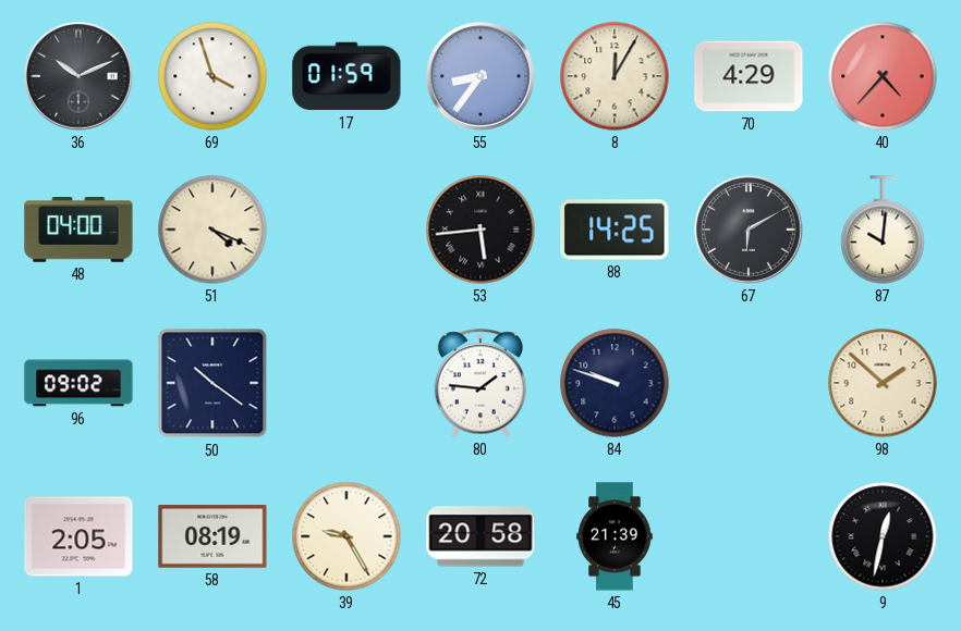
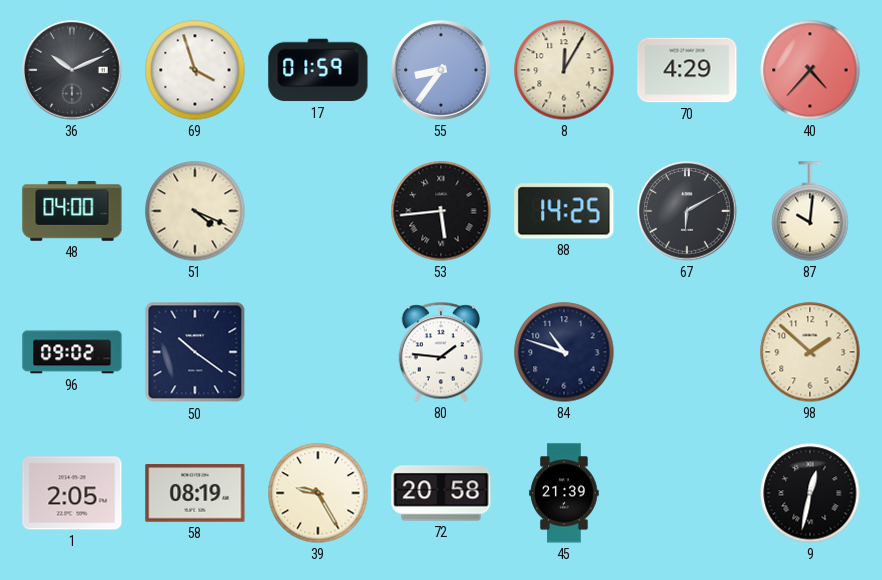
84: 9:48 -> 10:48
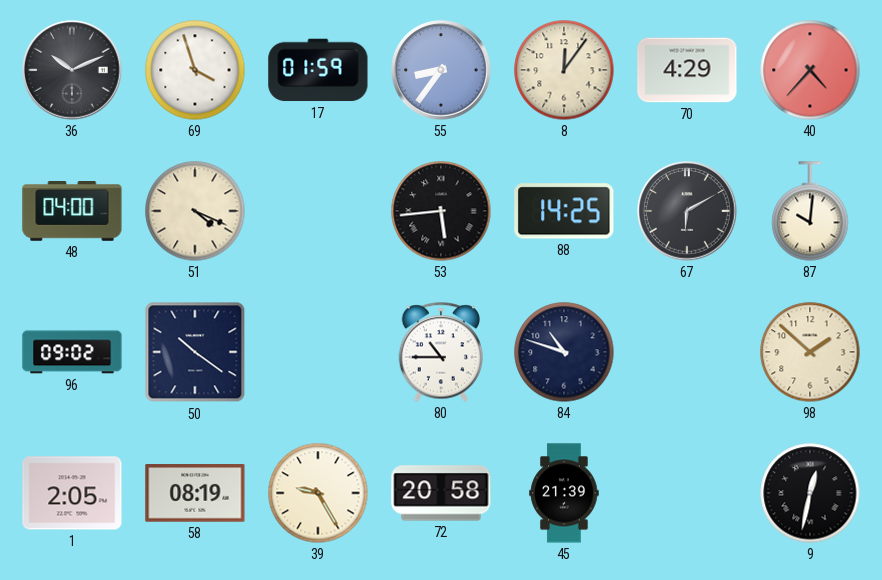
8: 12:05 -> 12:06
80: 1:46 -> 10:45
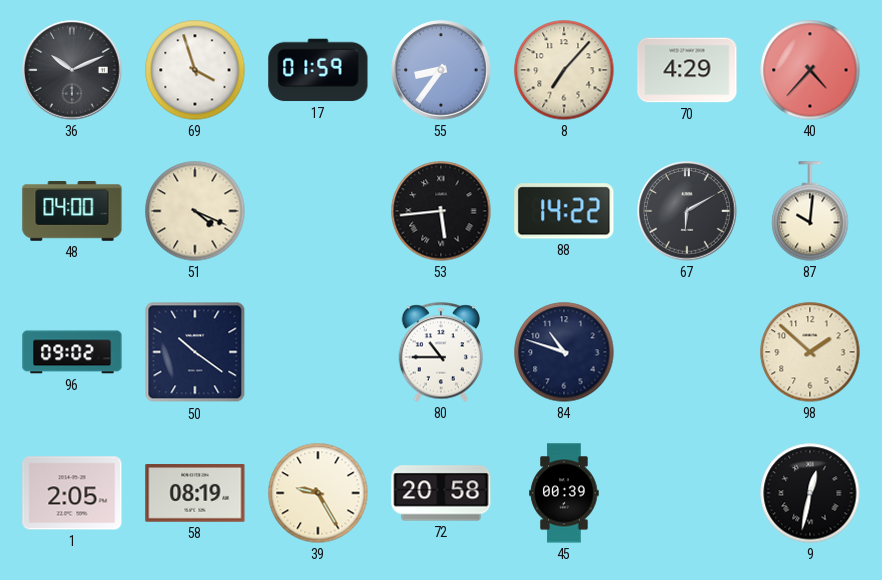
8: 12:06 -> 7:07
88: 14:25 -> 14:22
45: 21:39 -> 00:39
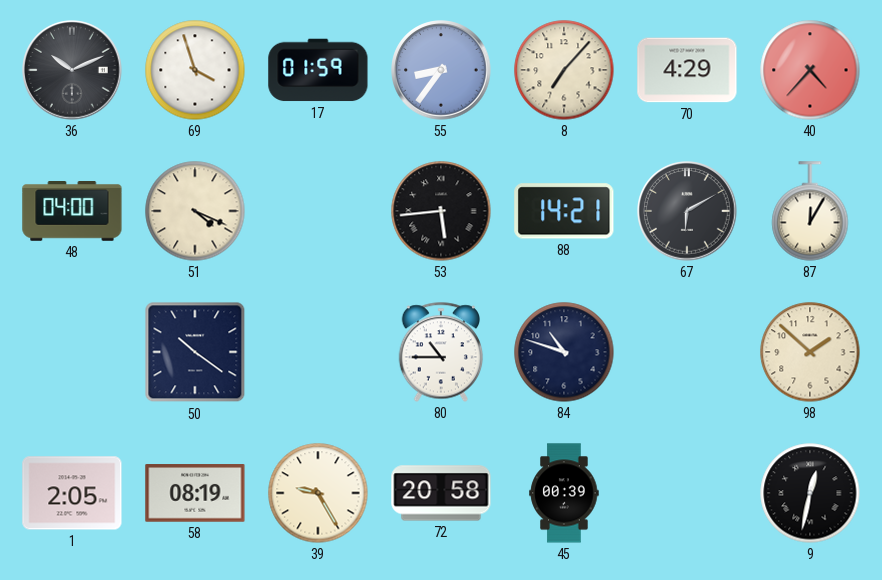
88: 14:22 -> 14:21
87: 10:01 -> 12:05
96: 09:02 -> none
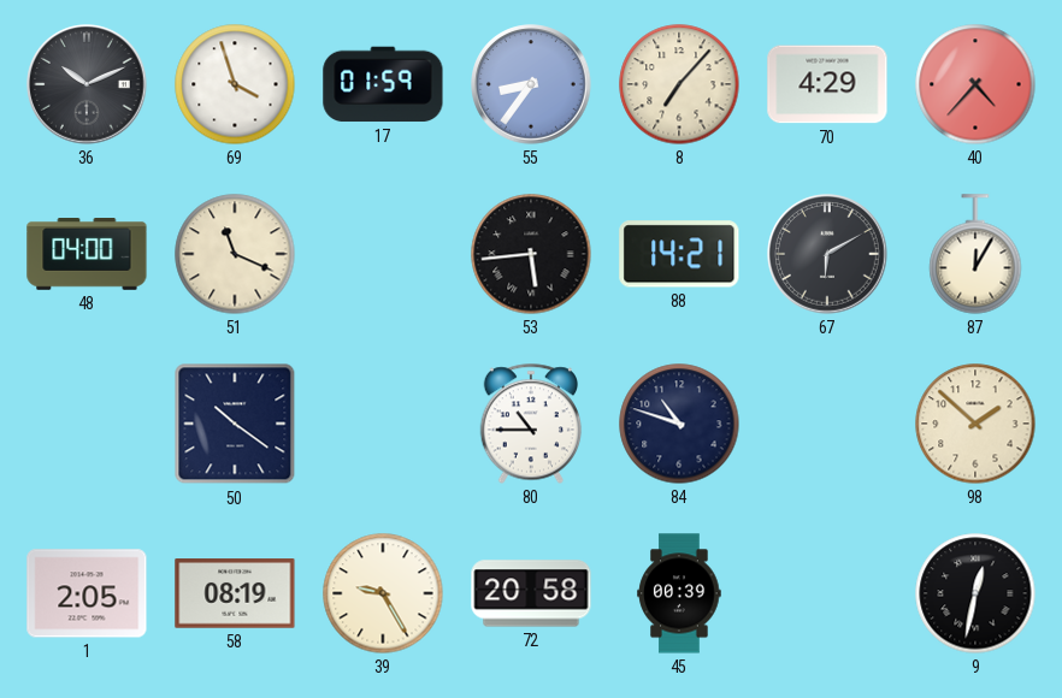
51: 4:19 -> 11:19
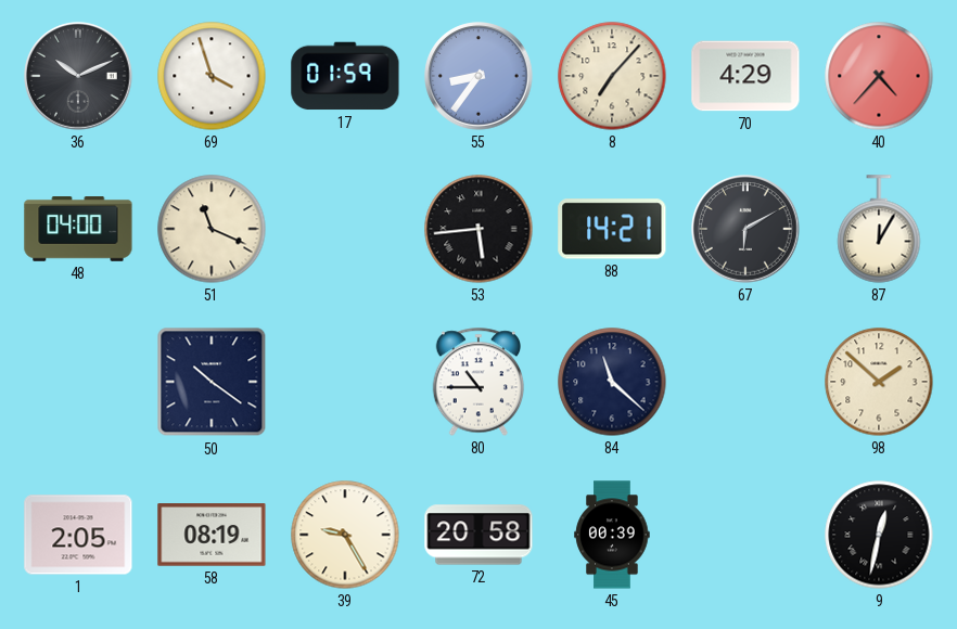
84: 10:48 -> 11:22
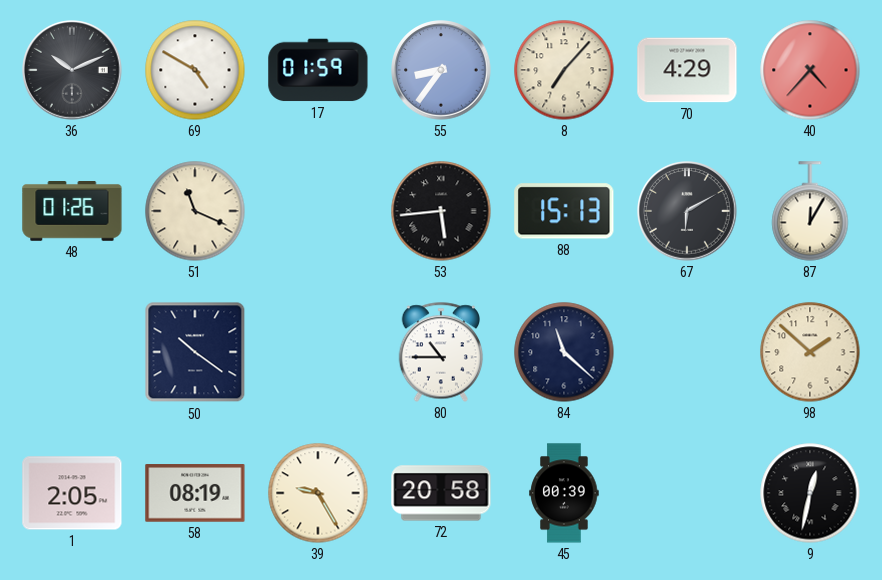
69: 3:57 -> 4:50
48: 04:00 -> 01:26
88: 14:21 -> 15:13
